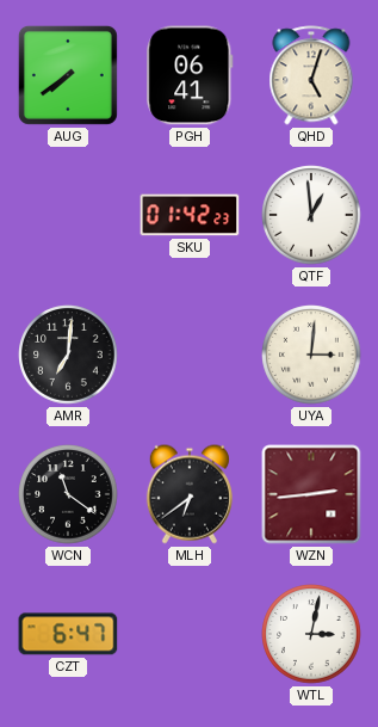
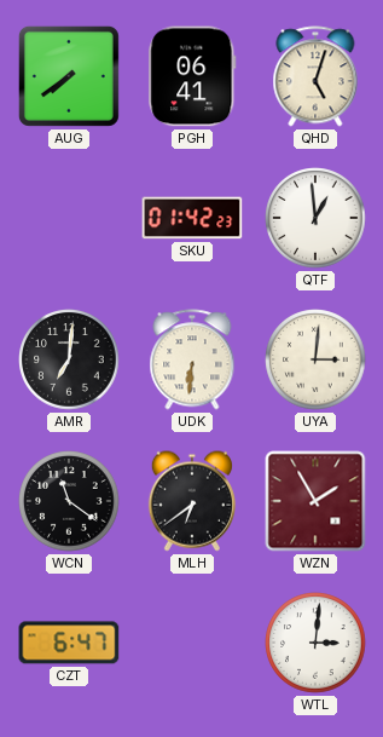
UDK: none -> 6:31
WZN: 2:44 -> 1:55
WTL: 3:02 -> 3:01
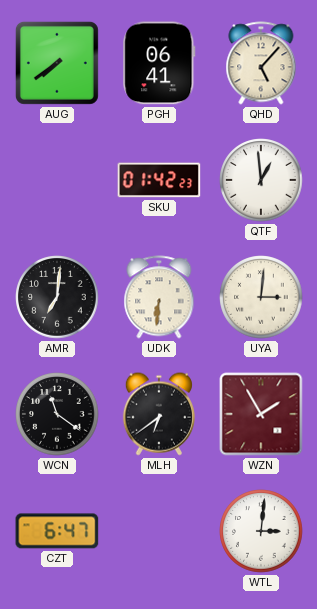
QHD: 5:03 -> 5:07
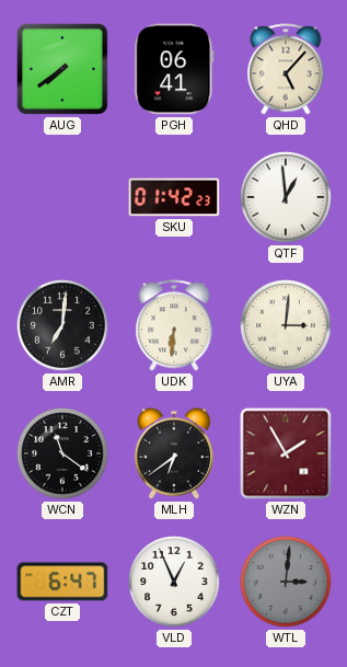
VLD: none -> 12:56
WTL dial: white -> grey
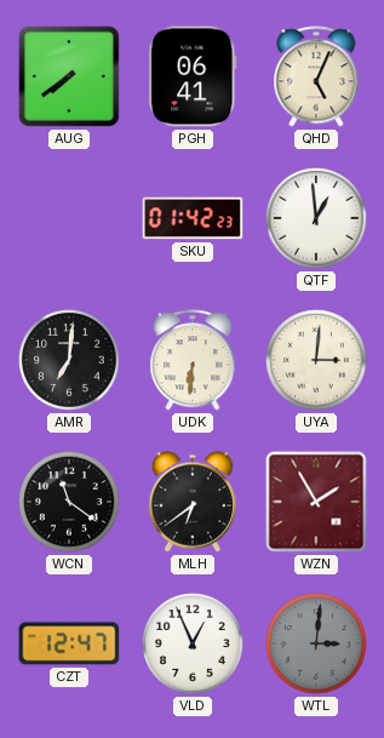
QHD: 5:07 -> 5:04
CZT: 6:47 -> 12:47
